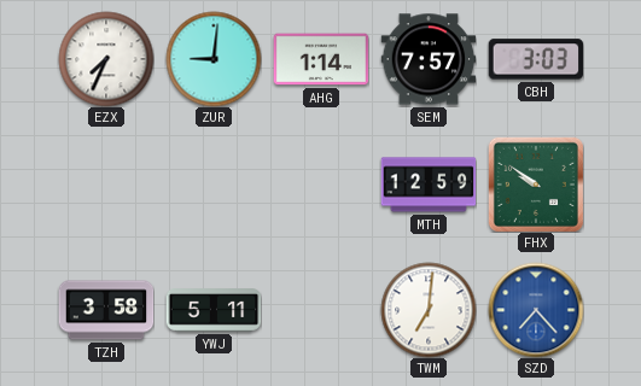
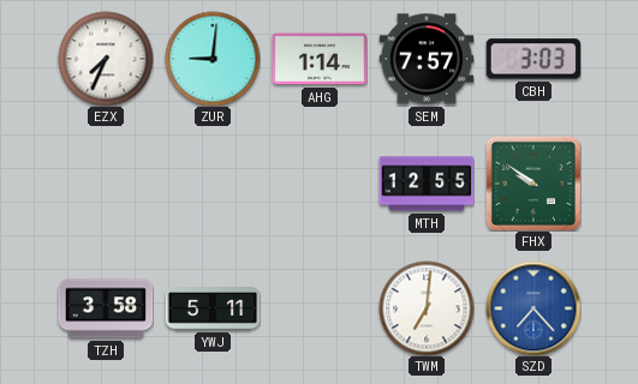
MTH: 12:59 -> 12:55
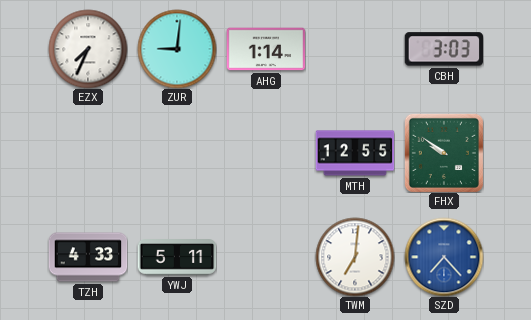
SEM: 7:57 -> none
TZH: 3:58 -> 4:33
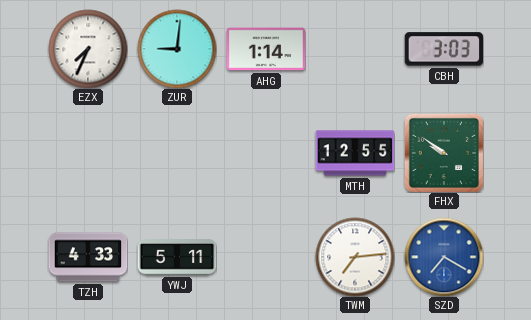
TWM: 7:01 -> 7:14
SZD: 7:23 -> 7:20
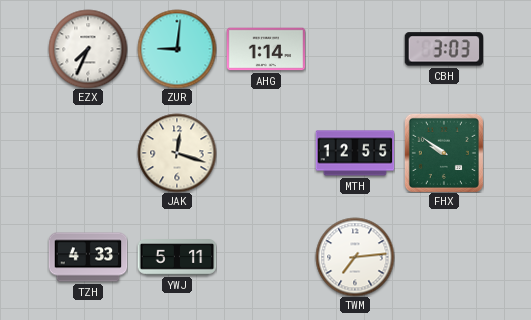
JAK: none -> 12:18
SZD: 7:20 -> none
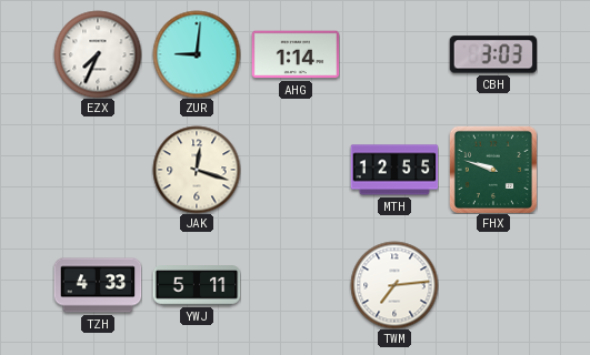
FHX: 9:51 -> 9:48
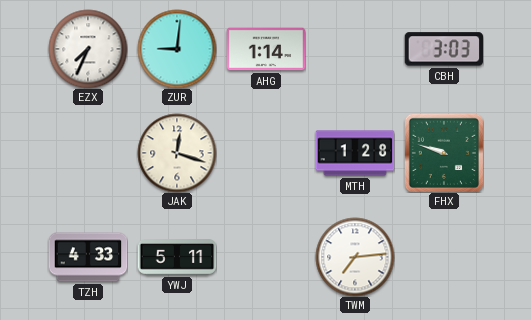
MTH: 12:55 -> 1:28
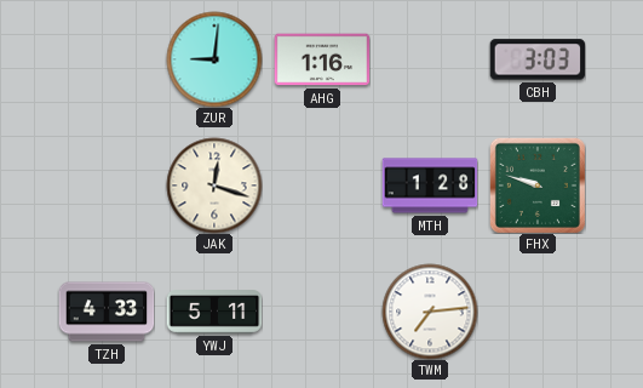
EZX: 7:34 -> none
AHG: 1:14 -> 1:16
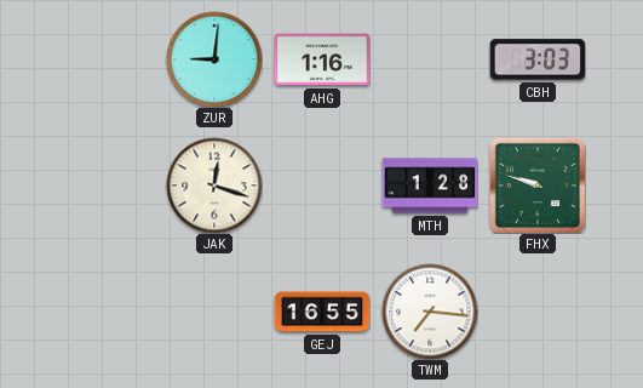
TZH: 4:33 -> none
YWJ: 5:11 -> none
GEJ: none -> 16:55
TWM: 7:14 -> 7:16
